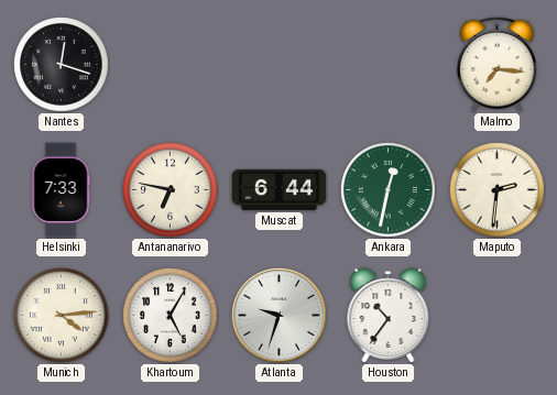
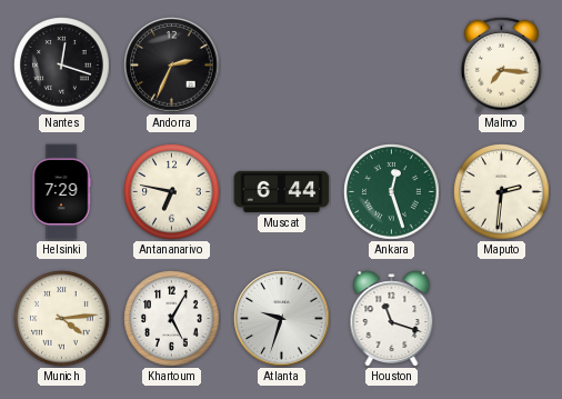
Andorra: none -> 2:34
Helsinki: 7:33 -> 7:29
Ankara: 12:32 -> 12:27
Houston: 10:36 -> 11:18
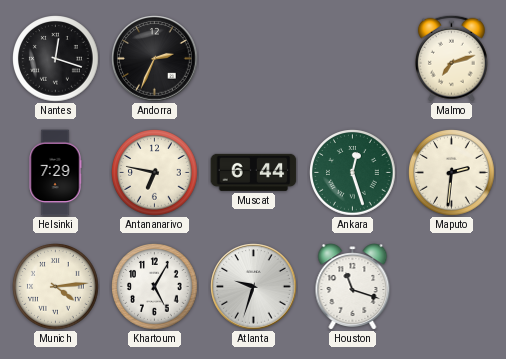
Malmo: 7:16 -> 7:12
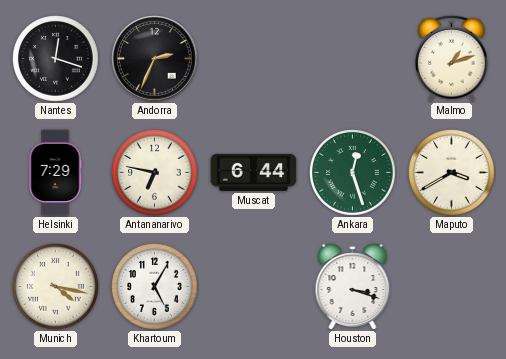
Malmo: 7:12 -> 1:12
Maputo: 2:31 -> 3:40
Munich: 4:14 -> 4:17
Atlanta: 9:33 -> none
Houston: 11:18 -> 3:18
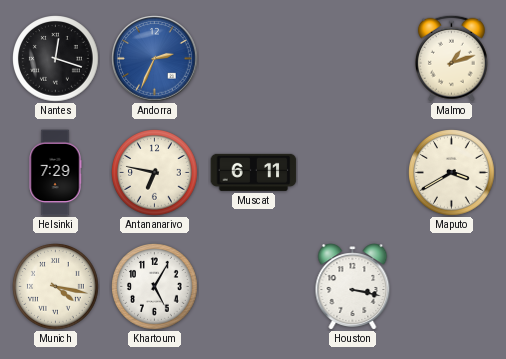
Andorra dial: black -> blue
Muscat: 6:44 -> 6:11
Ankara: 12:27 -> none
Houston: 3:18 -> 3:17
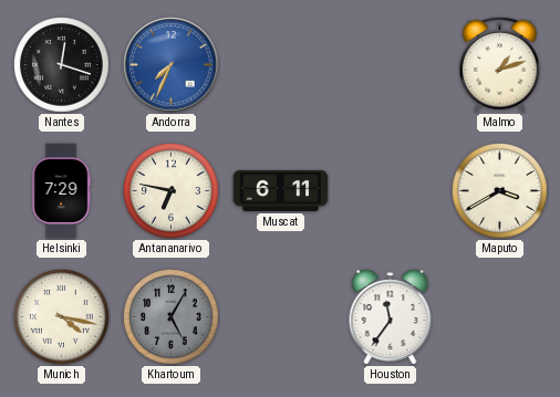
Andorra: 2:34 -> 7:34
Khartoum dial: white -> grey
Houston: 3:17 -> 11:36
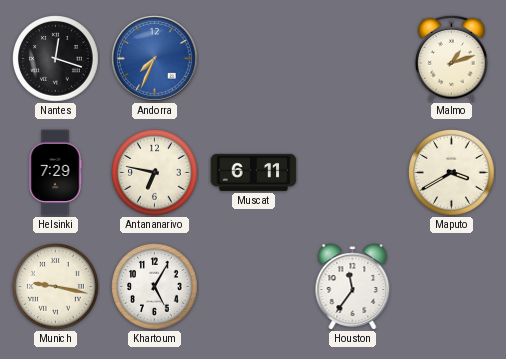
Munich: 4:17 -> 9:17
Khartoum dial: grey -> white
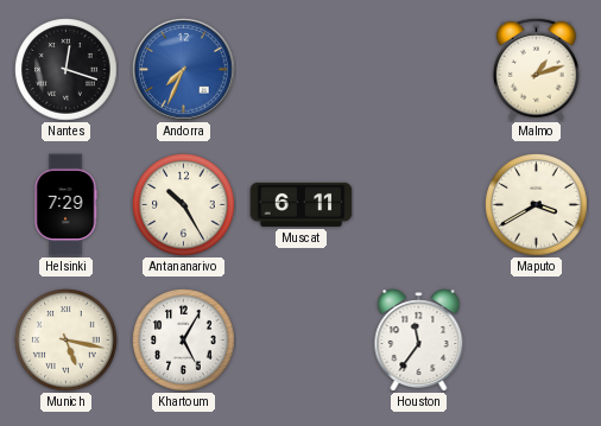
Antananarivo: 6:47 -> 10:25
Munich: 9:17 -> 5:17
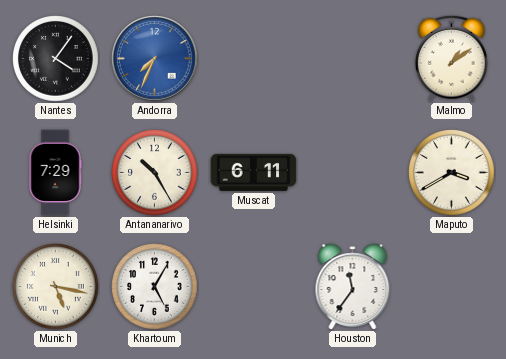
Nantes: 12:18 -> 4:06
Malmo: 1:12 -> 1:09
